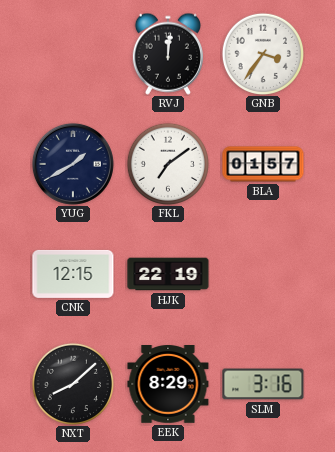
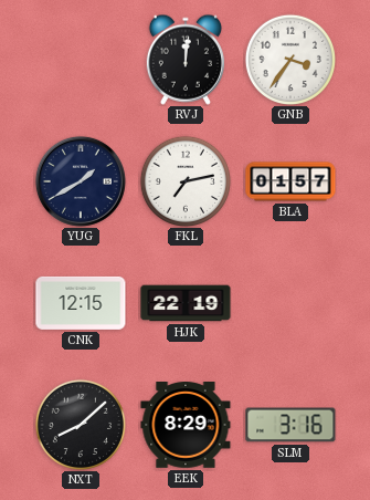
FKL: 7:09 -> 7:13
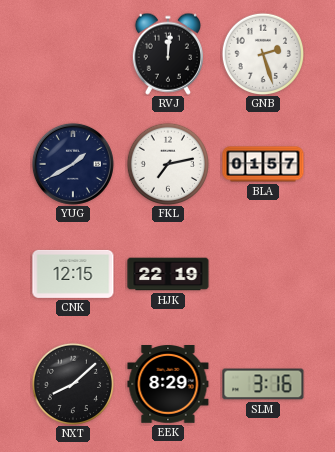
GNB: 3:36 -> 2:27
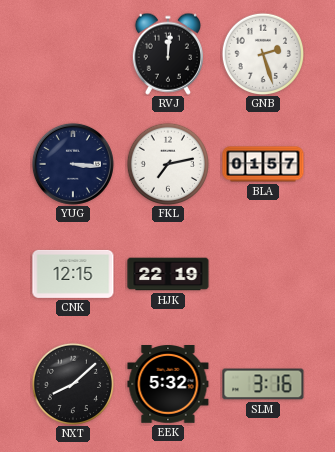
YUG: 1:40 -> 3:16
EEK: 8:29 -> 5:32
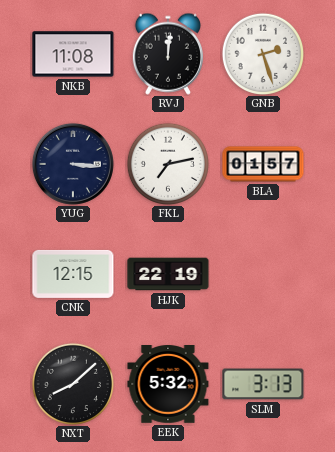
NKB: none -> 11:08
SLM: 3:16 -> 3:13
